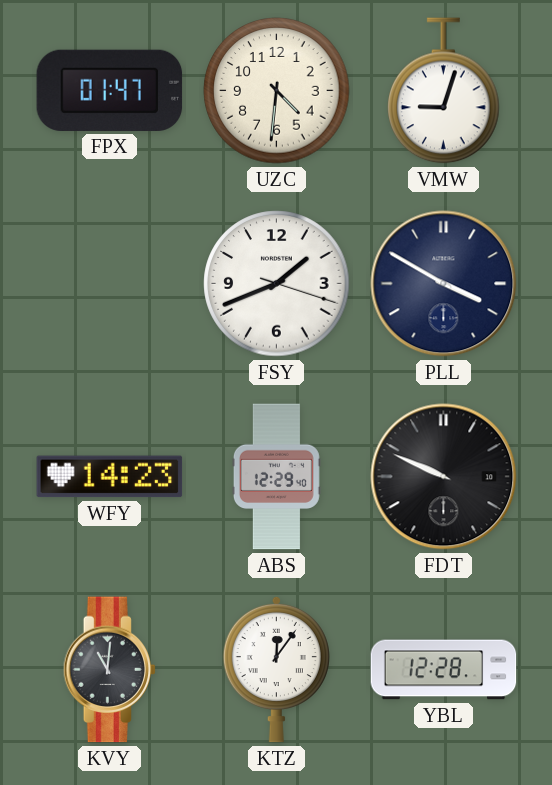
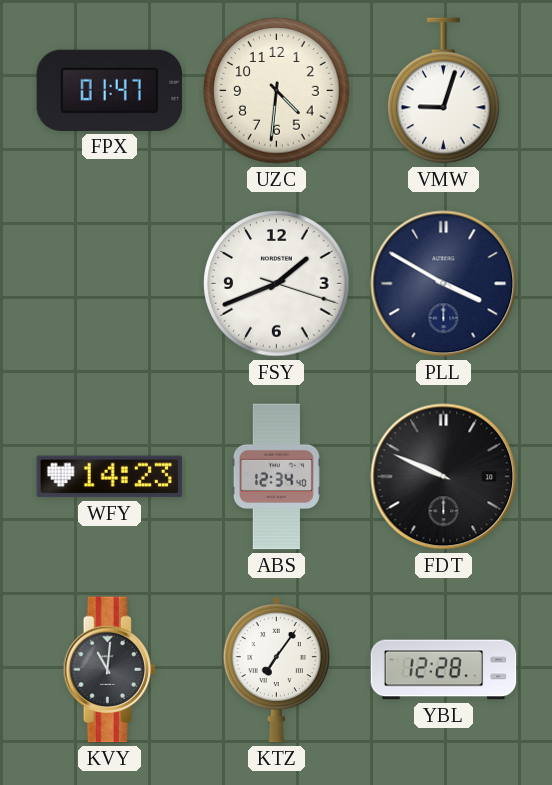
ABS: 12:29 -> 12:34
KTZ: 12:06 -> 7:06
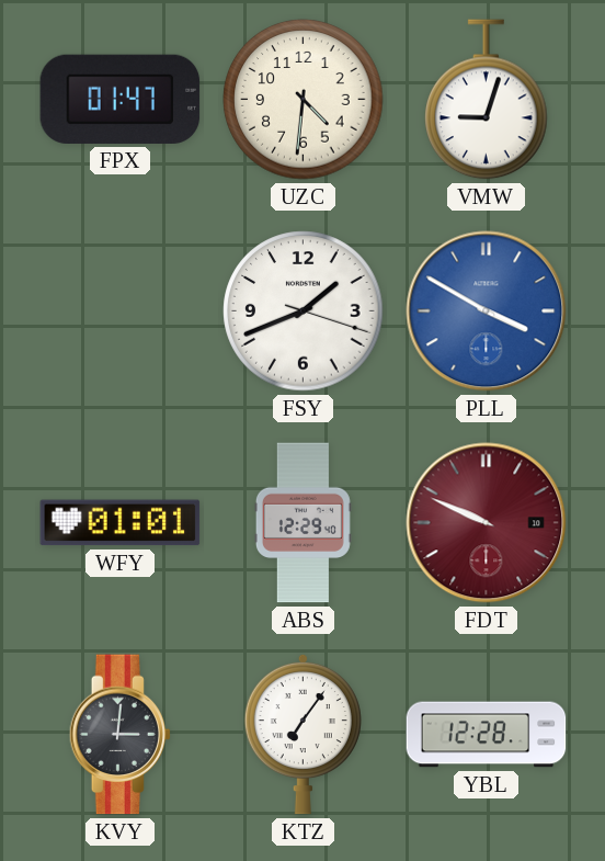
PLL dial: navy -> blue
WFY: 14:23 -> 01:01
ABS: 12:34 -> 12:29
FDT dial: black -> burgundy
KVY: 11:01 -> 3:01
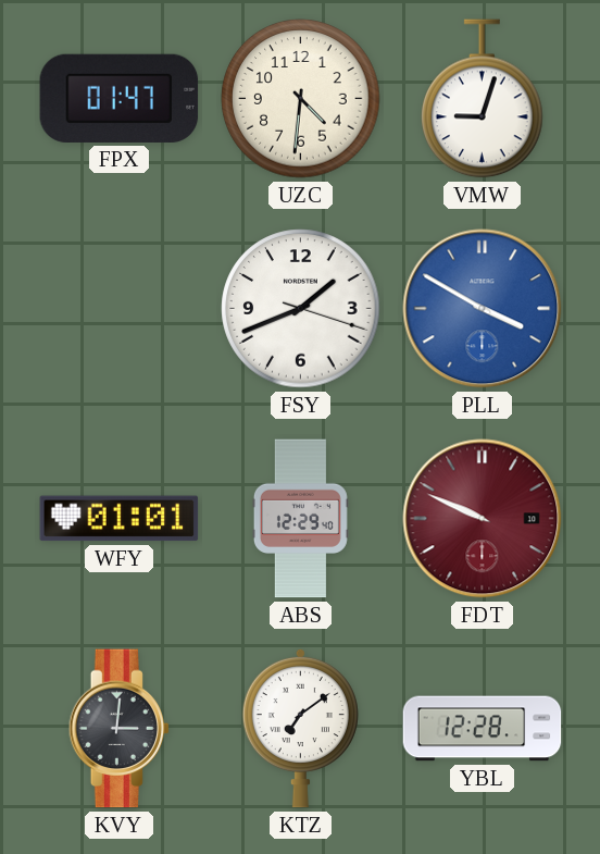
KTZ: 7:06 -> 7:09
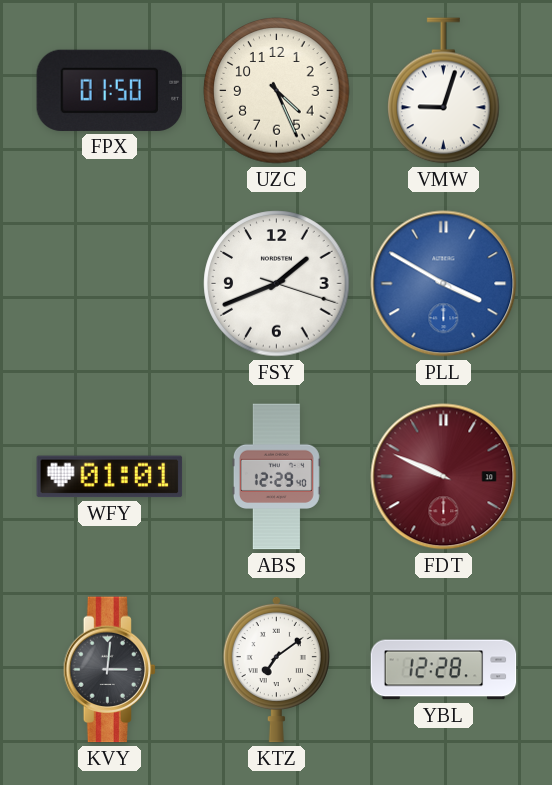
FPX: 01:47 -> 01:50
UZC: 4:31 -> 4:26
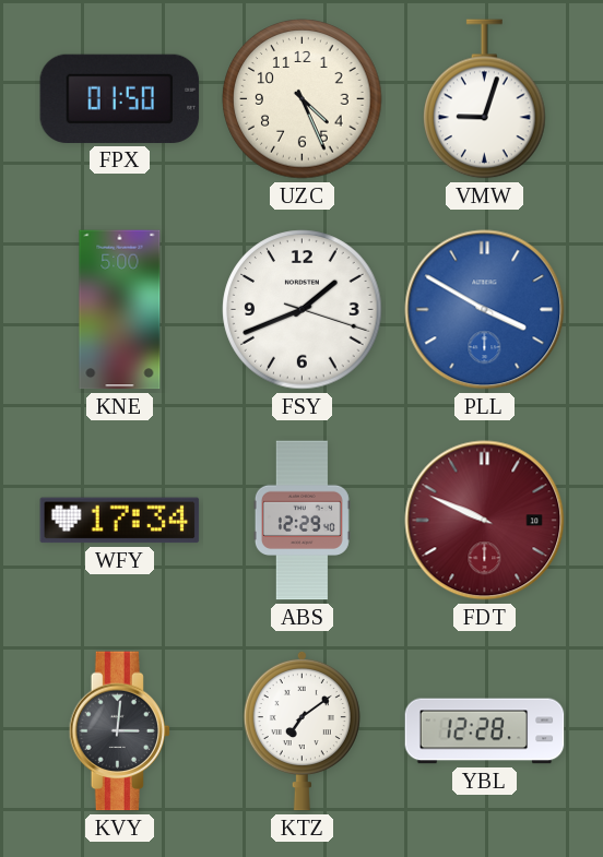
KNE: none -> 5:00
WFY: 01:01 -> 17:34
